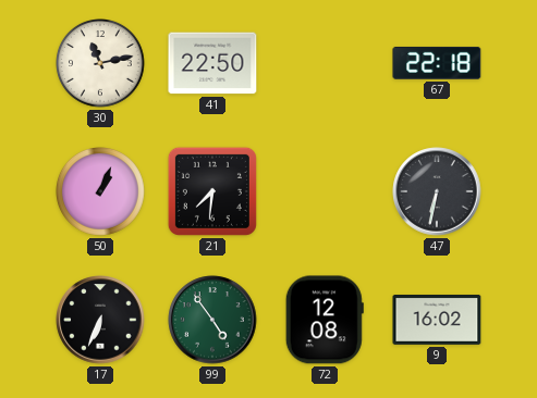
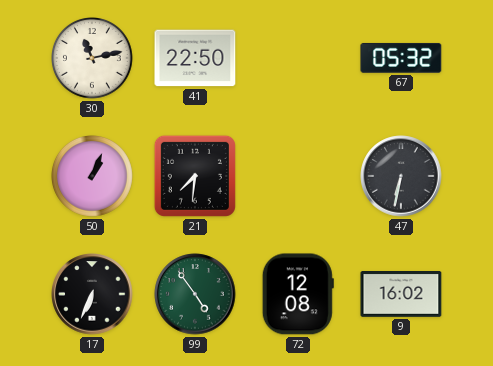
67: 22:18 -> 05:32
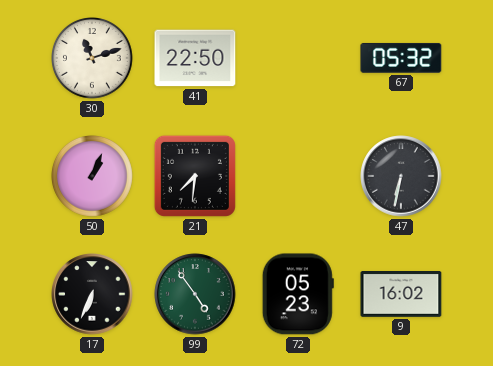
30: 11:13 -> 11:12
72: 12:08 -> 05:23
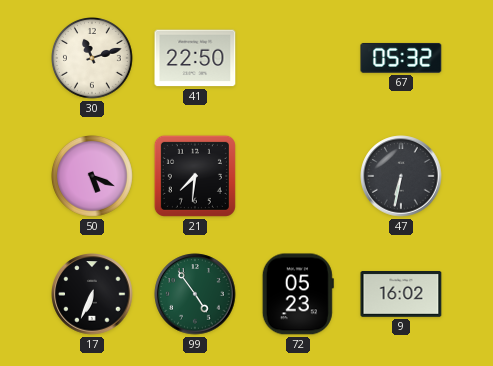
50: 1:04 -> 5:19
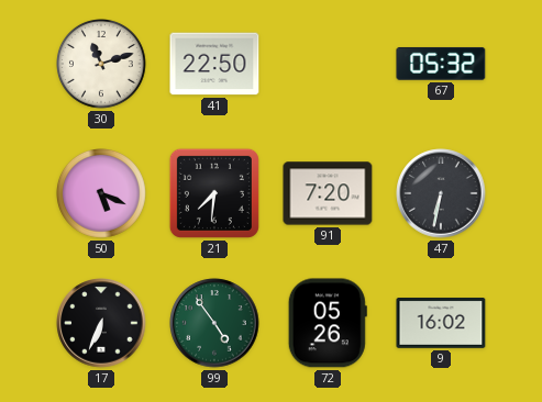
91: none -> 7:20
72: 05:23 -> 05:26
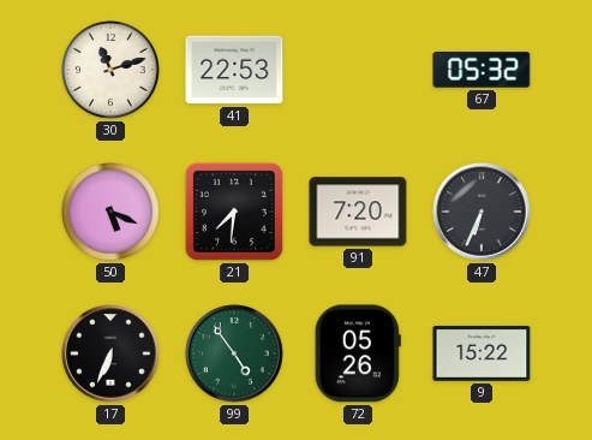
41: 22:50 -> 22:53
47: 6:32 -> 6:34
9: 16:02 -> 15:22
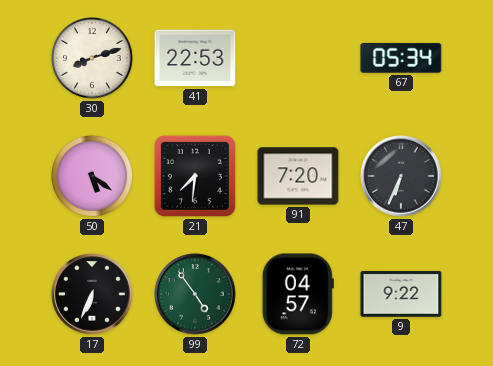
30: 11:12 -> 8:12
67: 05:32 -> 05:34
50: 5:19 -> 5:21
72: 05:26 -> 04:57
9: 15:22 -> 9:22
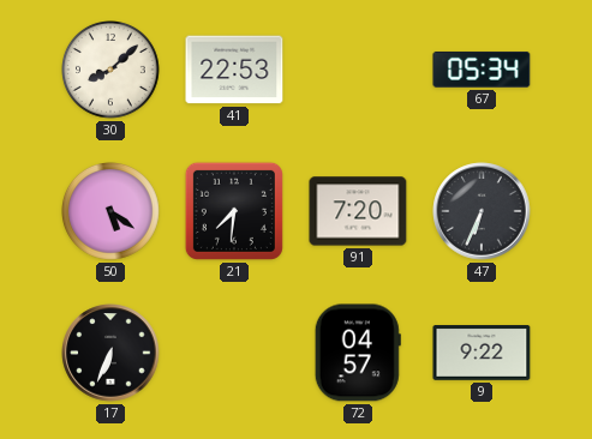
30: 8:12 -> 8:08
99: 4:54 -> none
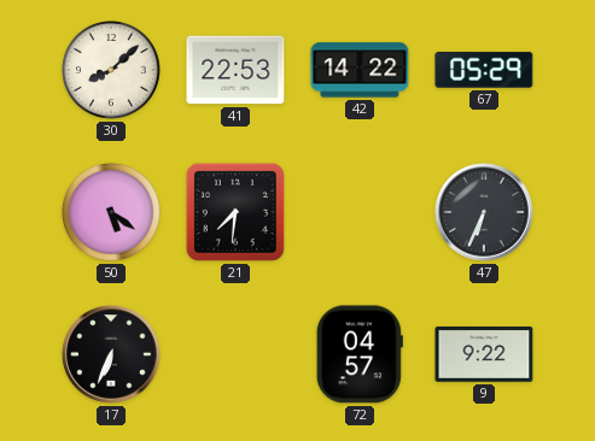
42: none -> 14:22
67: 05:34 -> 05:29
91: 7:20 -> none
